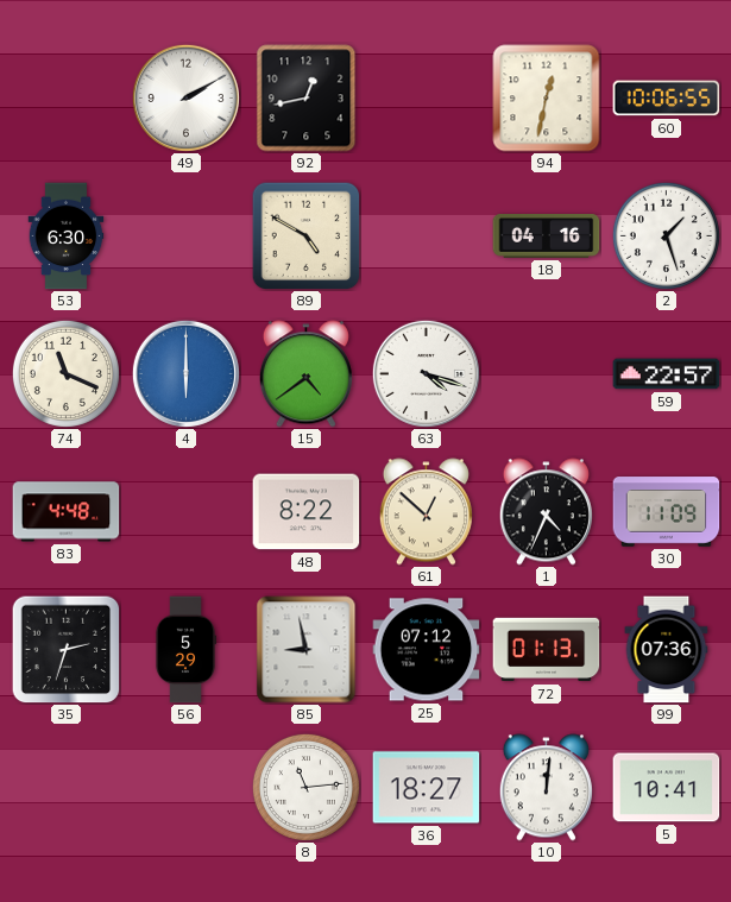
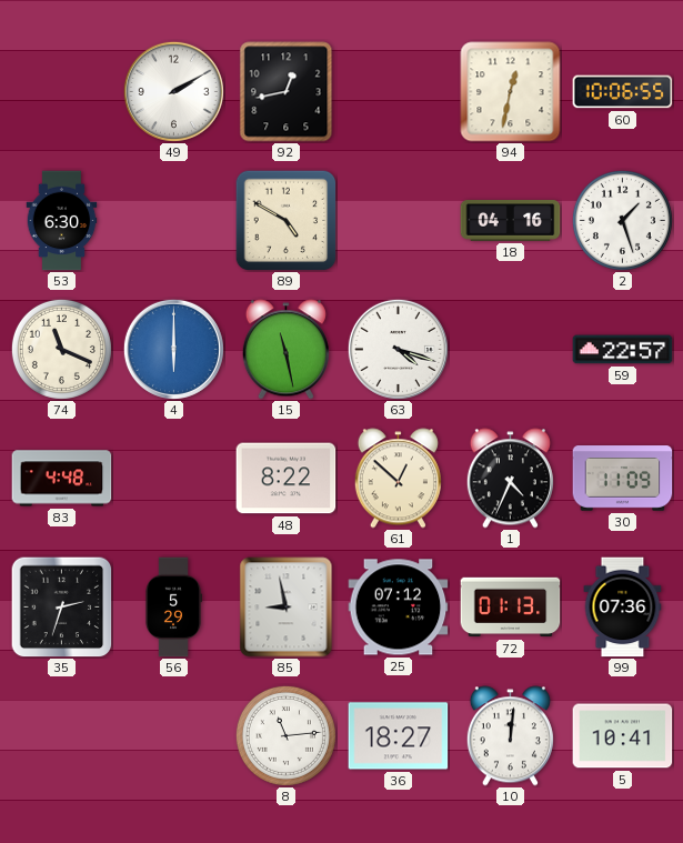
15: 4:39 -> 11:28
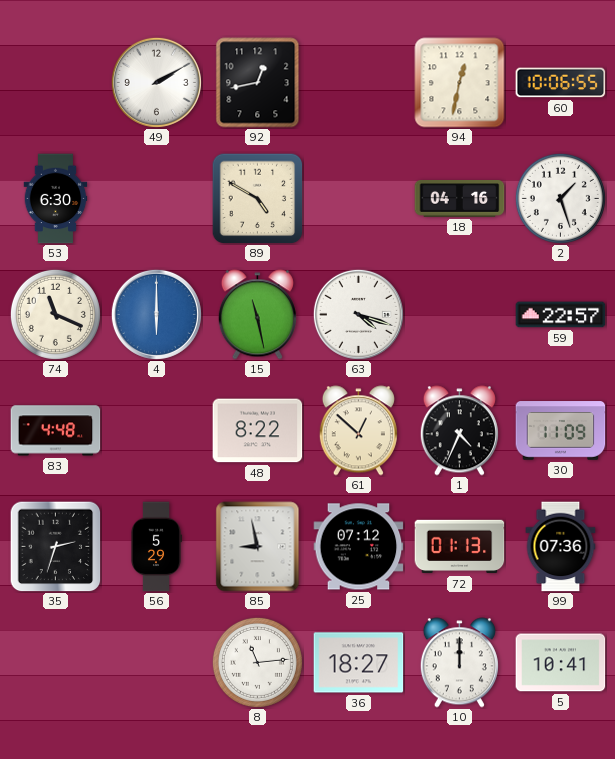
10: 12:01 -> 12:00
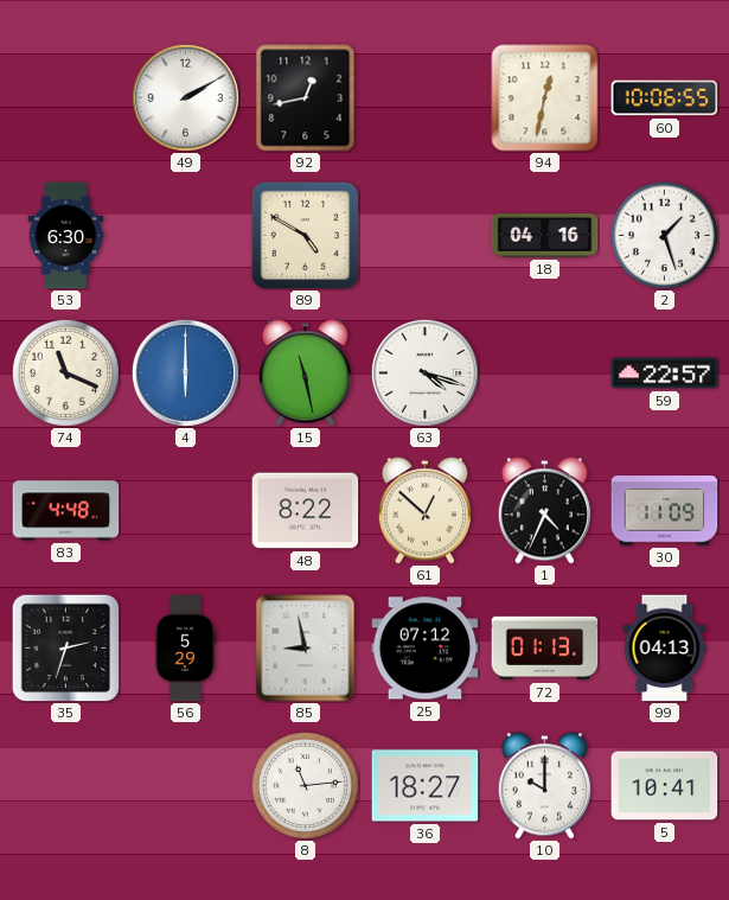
99: 07:36 -> 04:13
10: 12:00 -> 10:00
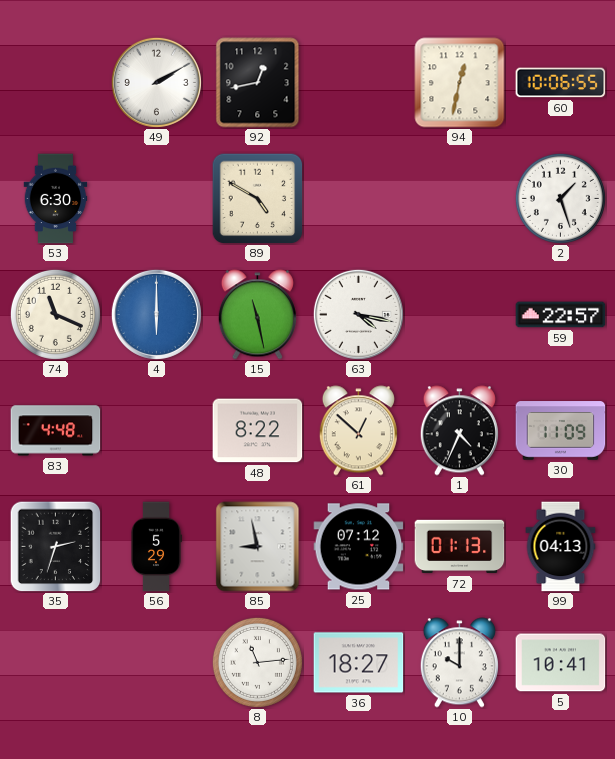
18: 04:16 -> none
63: 4:18 -> 4:17
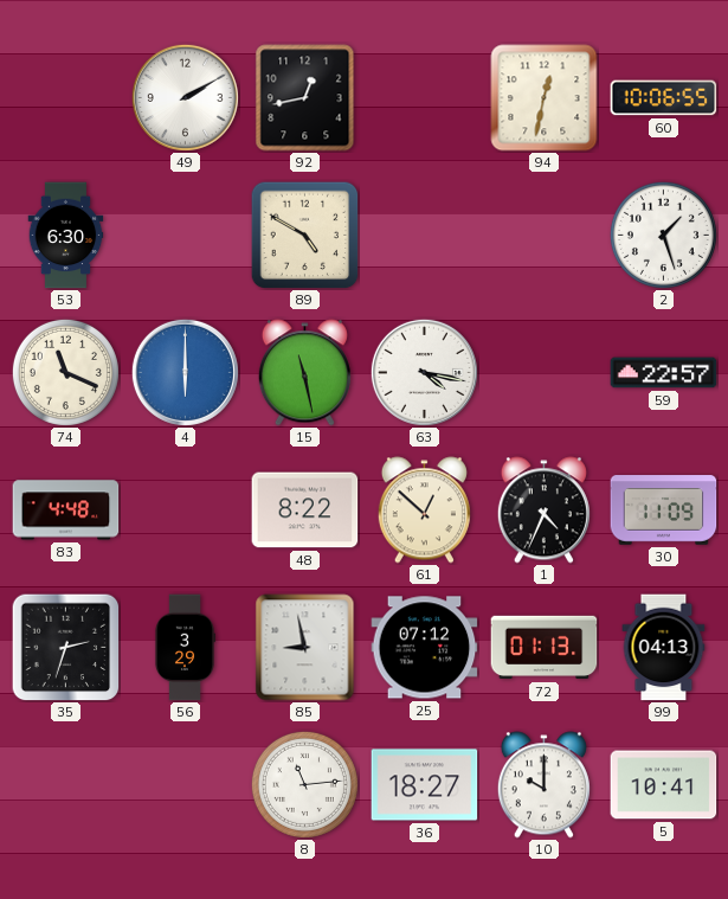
56: 5:29 -> 3:29
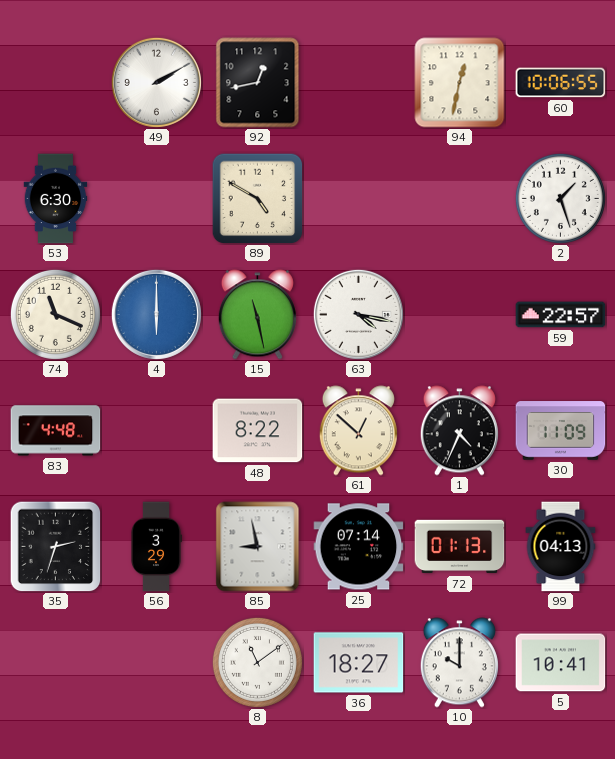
25: 07:12 -> 07:14
8: 11:14 -> 11:09
